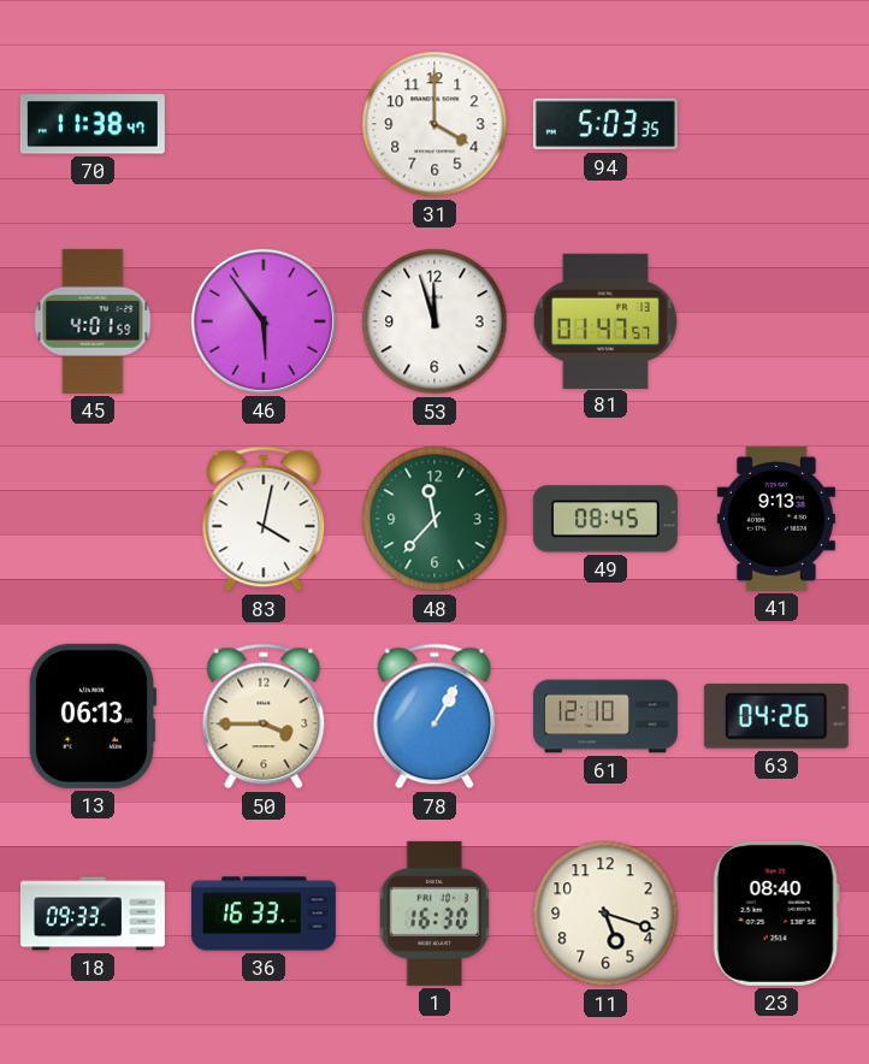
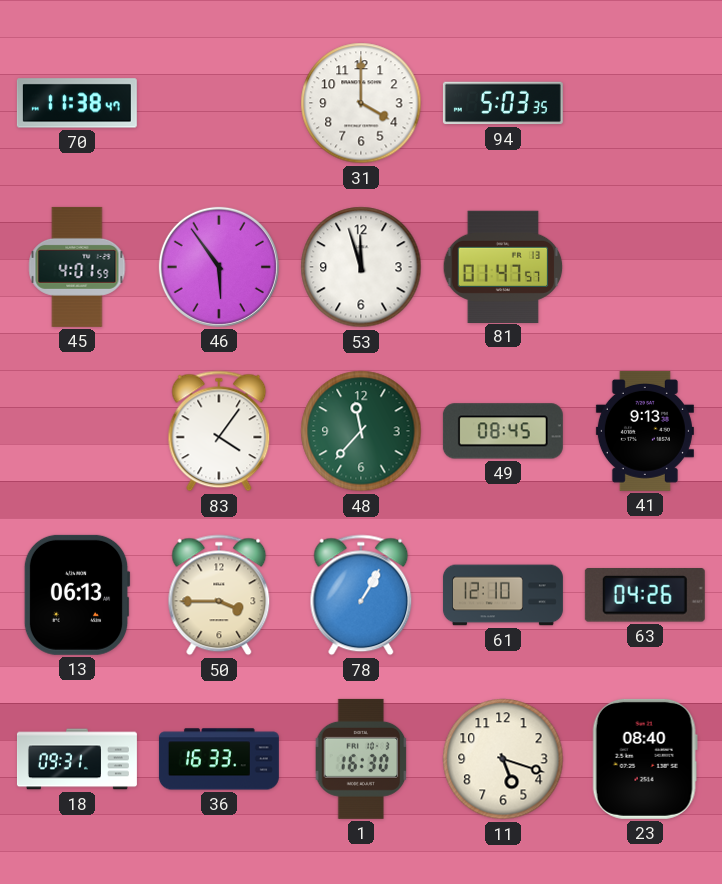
83: 4:02 -> 4:06
18: 09:33 -> 09:31
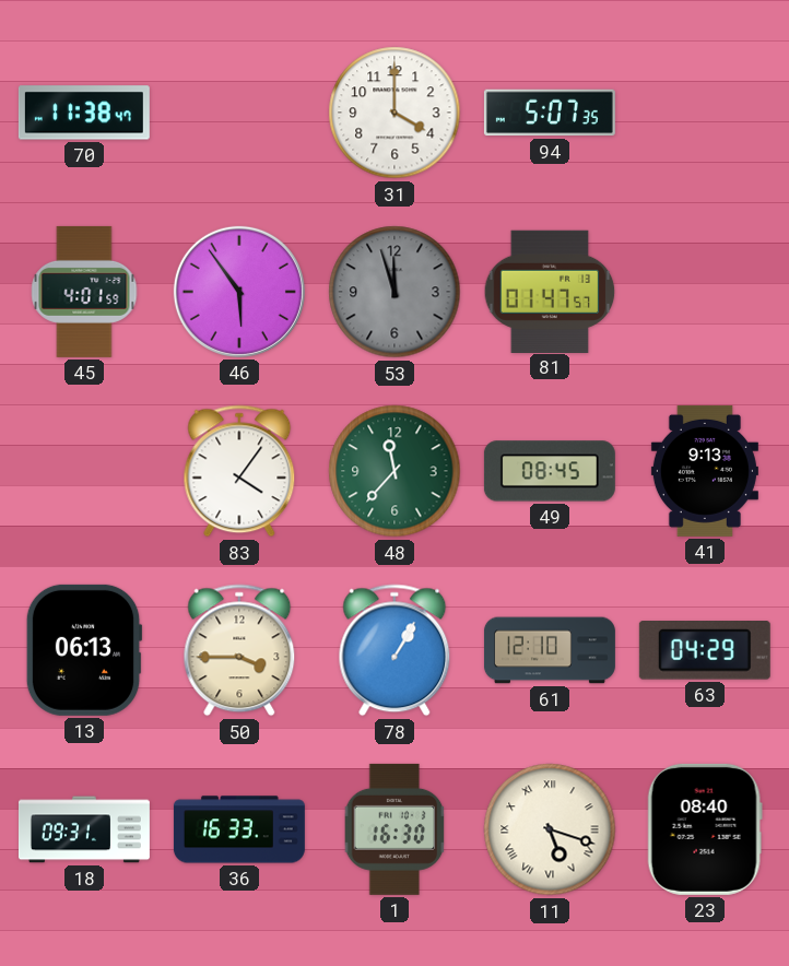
94: 5:03 -> 5:07
53 dial: white -> grey
63: 04:26 -> 04:29
11 numerals: Arabic -> Roman
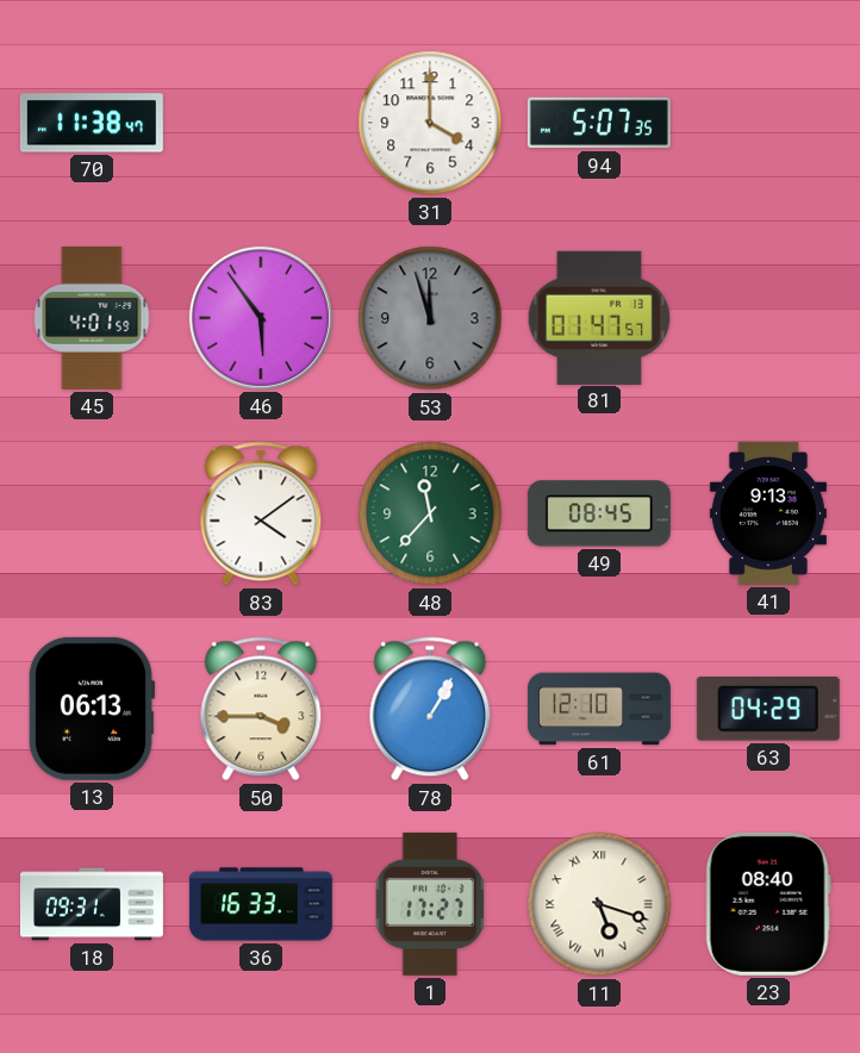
83: 4:06 -> 4:09
1: 16:30 -> 17:27
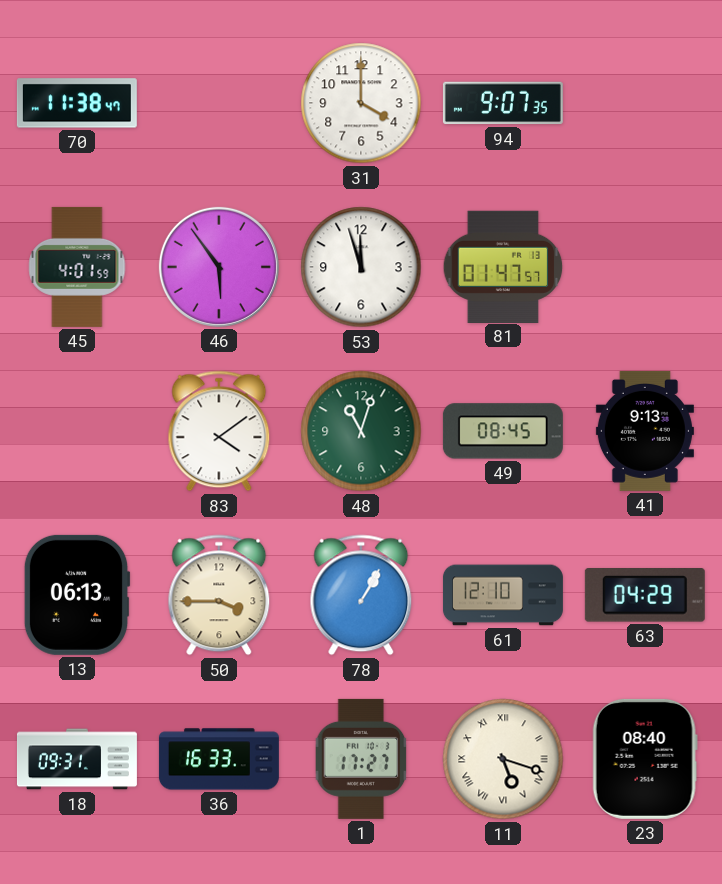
94: 5:07 -> 9:07
53 dial: grey -> white
48: 11:37 -> 11:03
